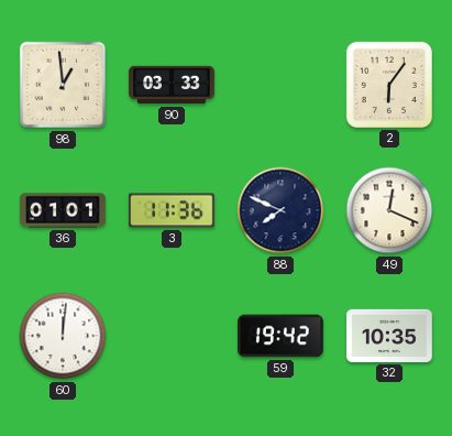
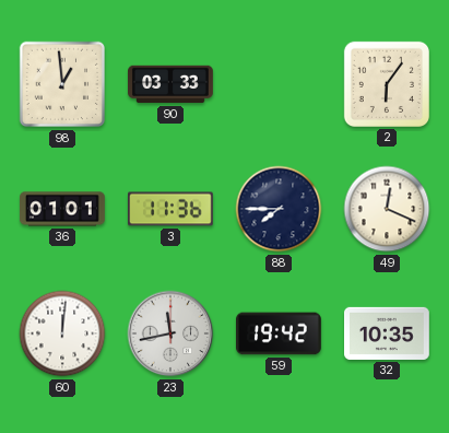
88: 7:49 -> 7:45
23: none -> 11:43
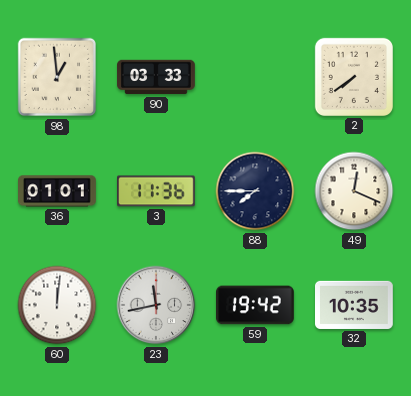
2: 6:06 -> 7:39
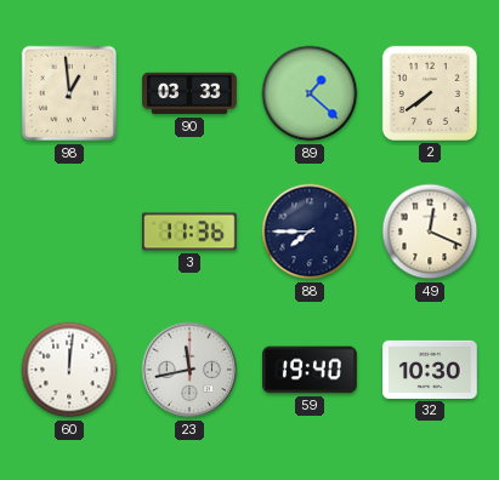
89: none -> 1:22
36: 01:01 -> none
59: 19:42 -> 19:40
32: 10:35 -> 10:30
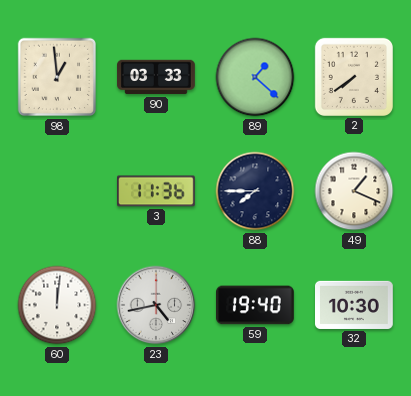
49: 12:19 -> 1:19
23: 11:43 -> 4:43
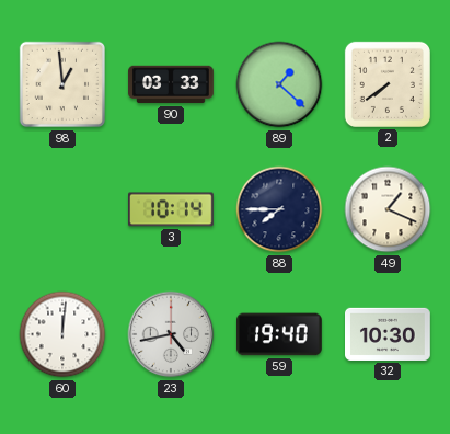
3: 11:36 -> 10:14
